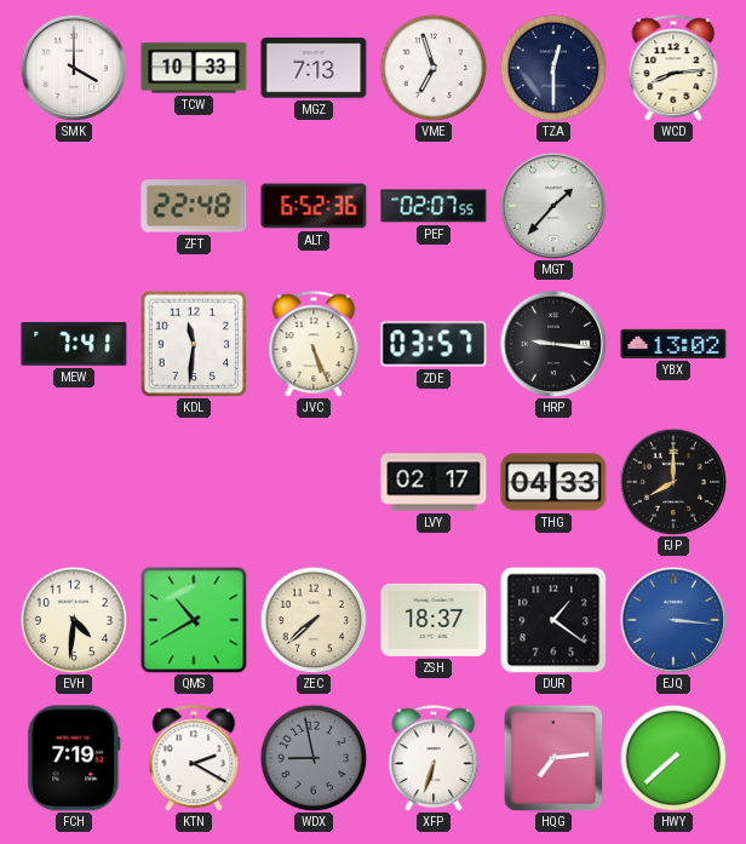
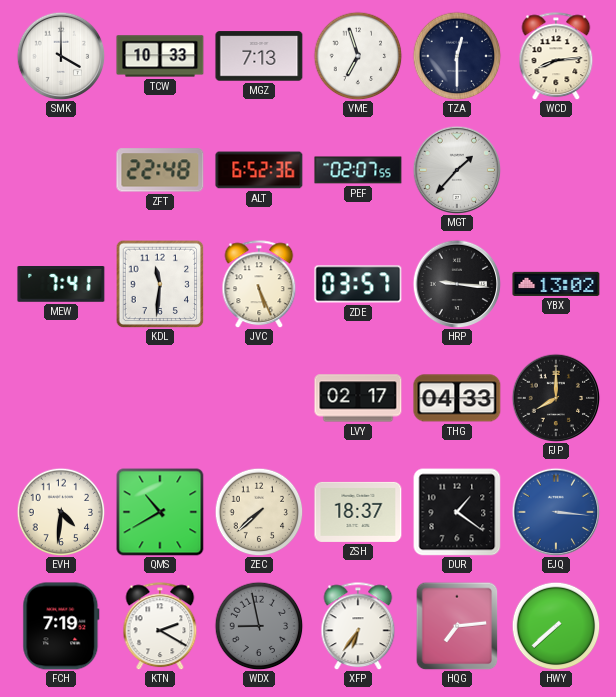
XFP: 6:33 -> 6:36
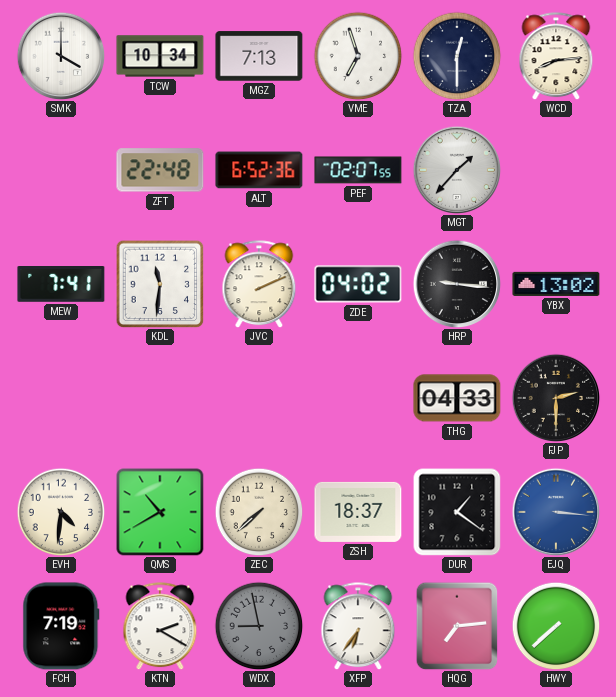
TCW: 10:33 -> 10:34
JVC: 5:26 -> 2:11
ZDE: 03:57 -> 04:02
LVY: 02:17 -> none
FJP: 8:00 -> 2:30
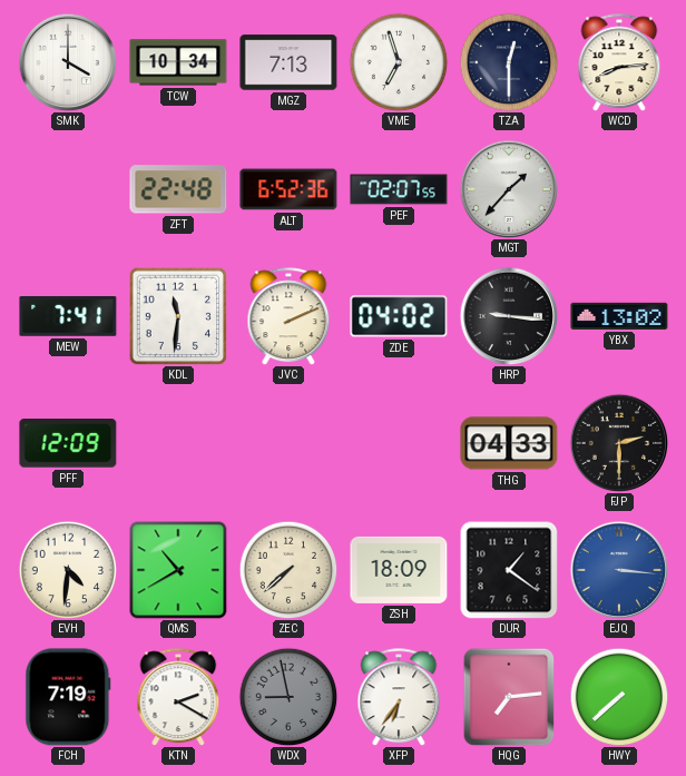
PFF: none -> 12:09
ZSH: 18:37 -> 18:09
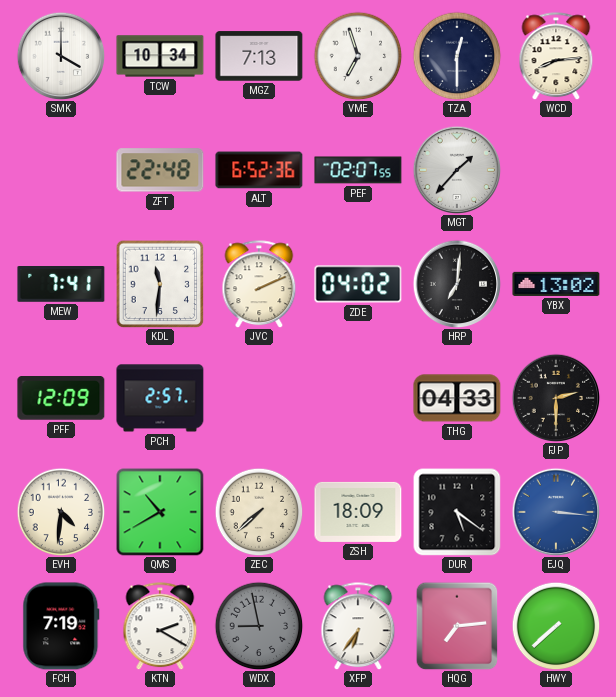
HRP: 9:16 -> 7:01
PCH: none -> 2:57
DUR: 1:21 -> 5:21
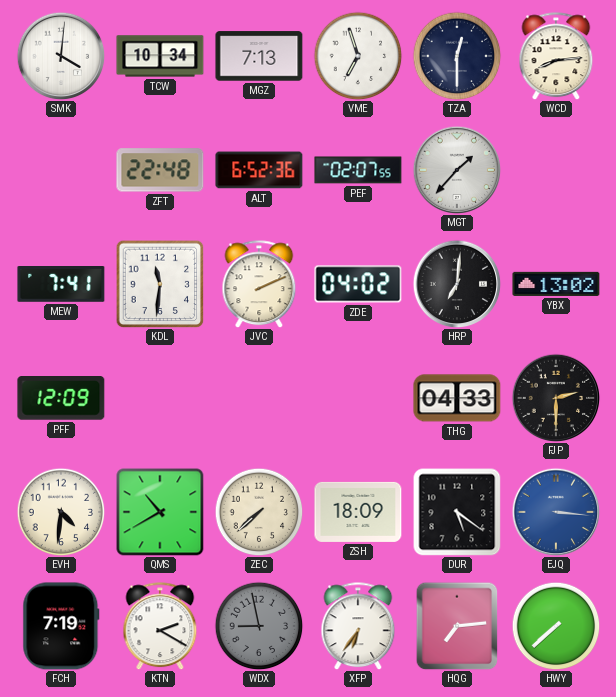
SMK: 4:00 -> 4:01
PCH: 2:57 -> none
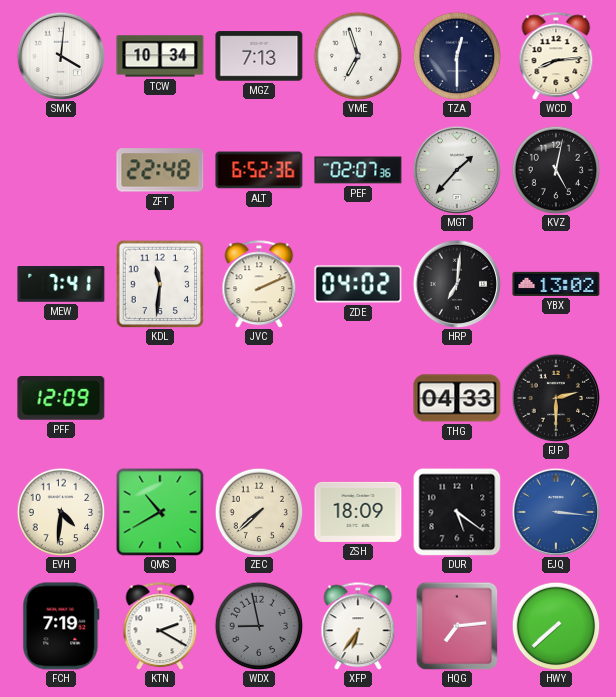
PEF: 02:07:55 -> 02:07:36
KVZ: none -> 5:02
